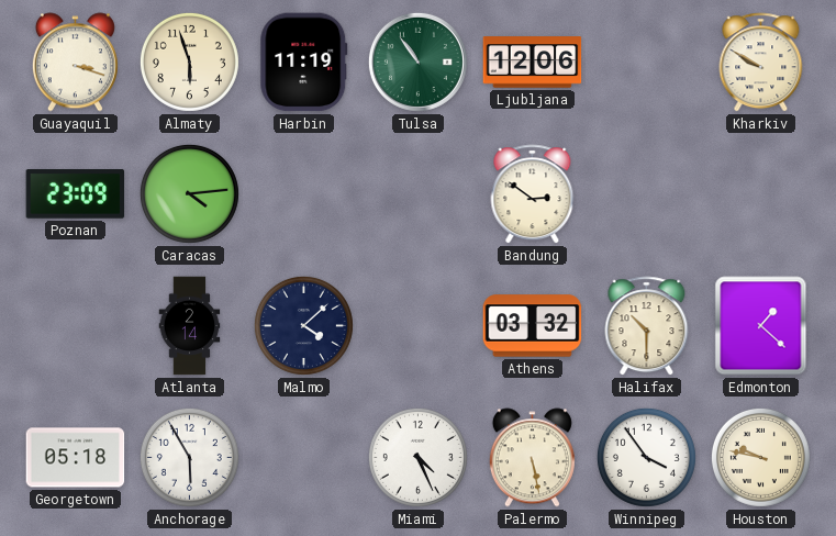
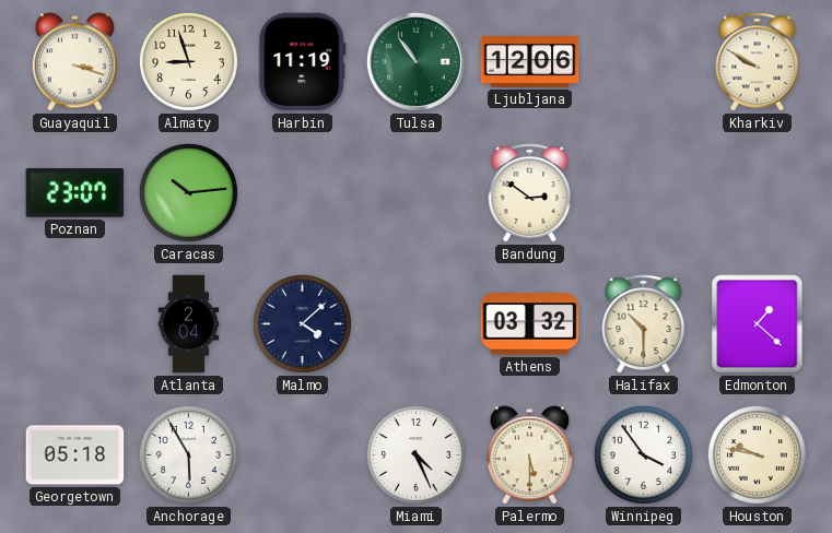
Almaty: 5:57 -> 8:57
Poznan: 23:09 -> 23:07
Caracas: 4:14 -> 10:14
Atlanta: 2:14 -> 2:04
Palermo: 5:28 -> 5:30
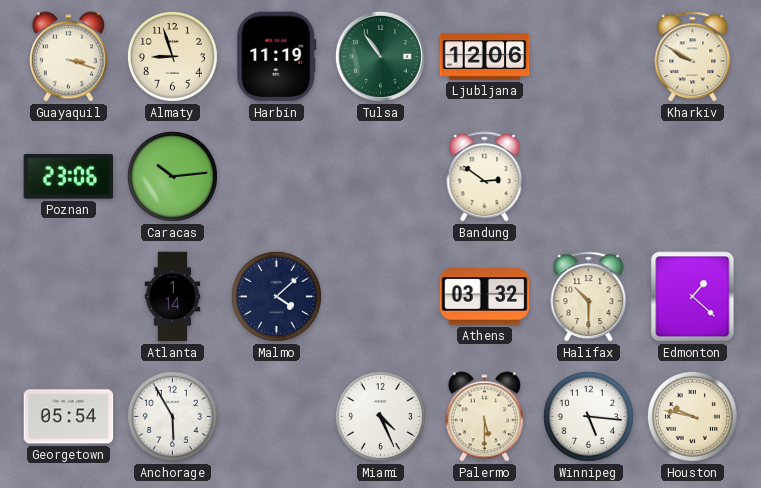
Poznan: 23:07 -> 23:06
Atlanta: 2:04 -> 1:14
Georgetown: 05:18 -> 05:54
Winnipeg: 3:54 -> 5:16
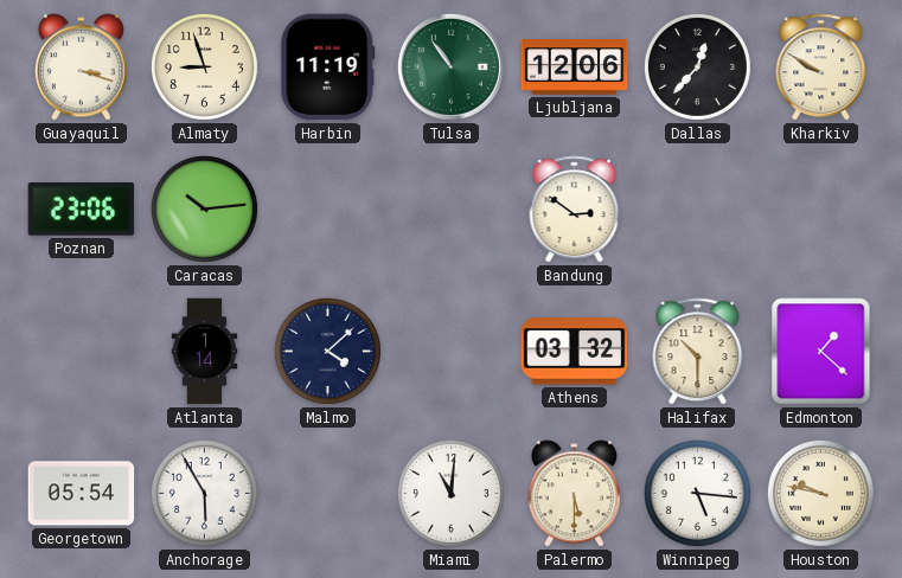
Dallas: none -> 12:37
Miami: 4:26 -> 11:01
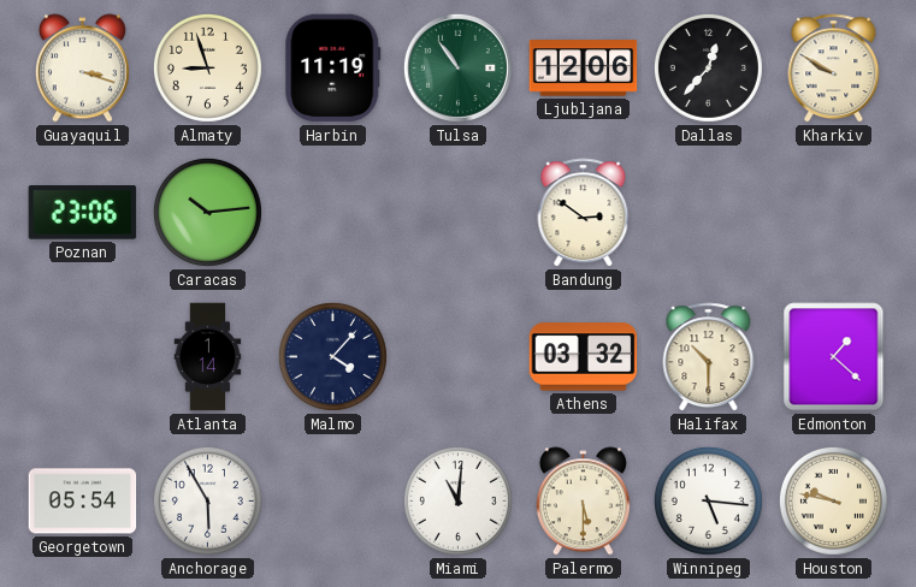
Malmo: 4:08 -> 4:07
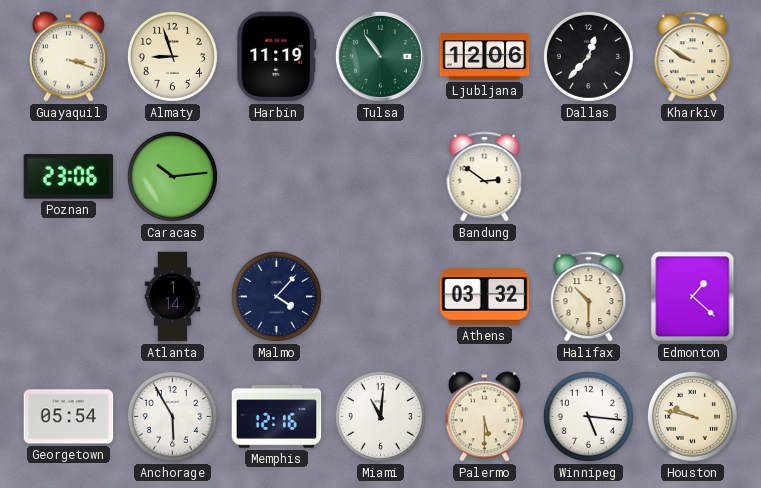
Memphis: none -> 12:16
